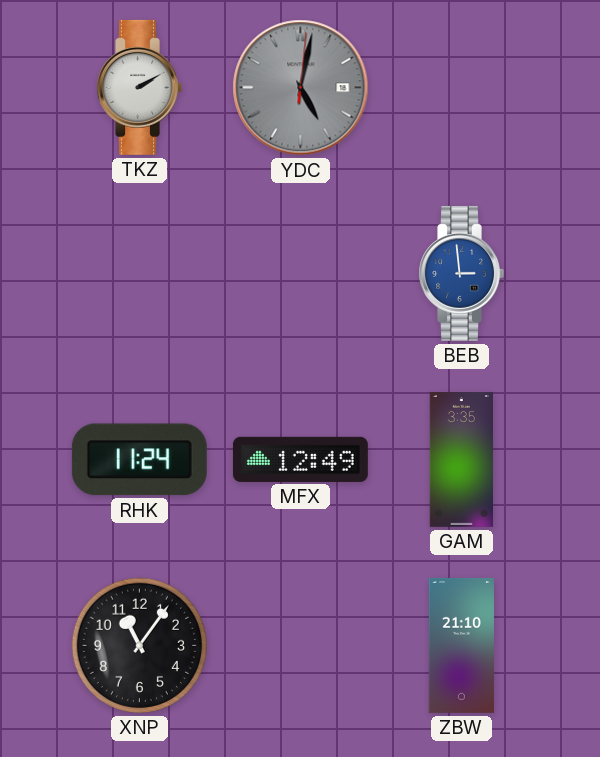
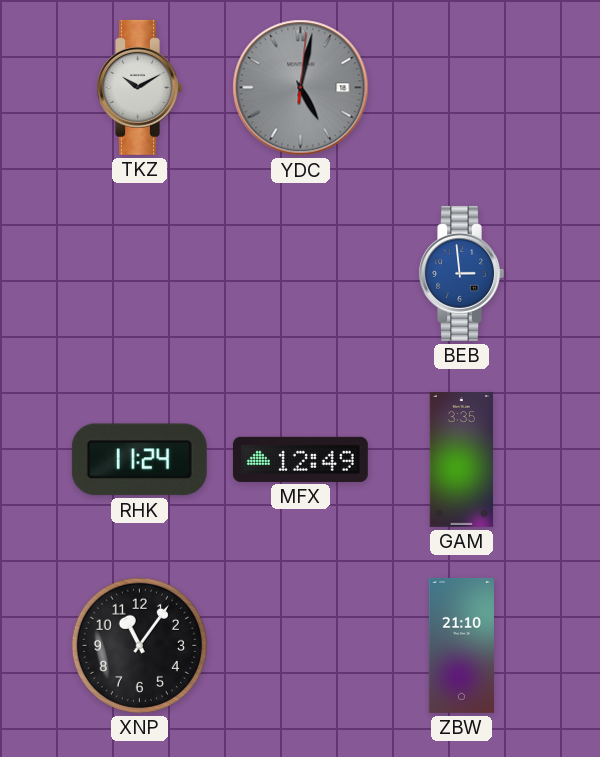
TKZ: 2:10 -> 10:10
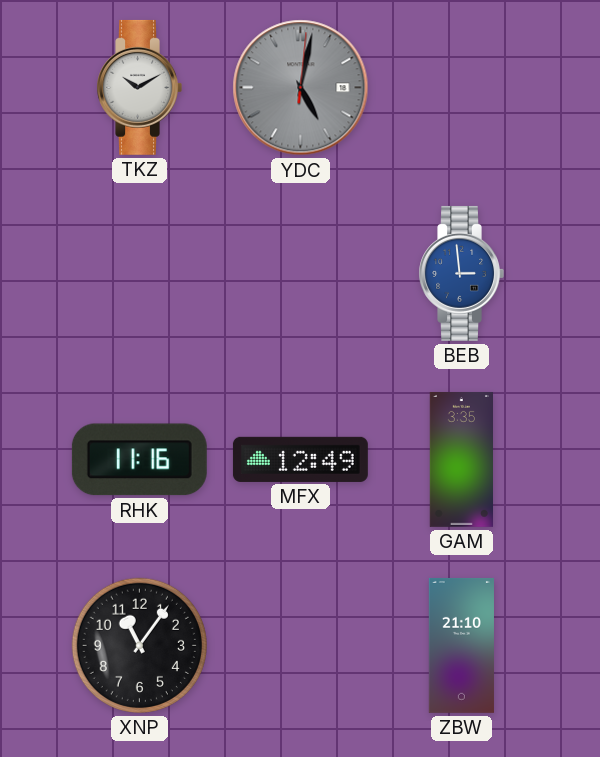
RHK: 11:24 -> 11:16
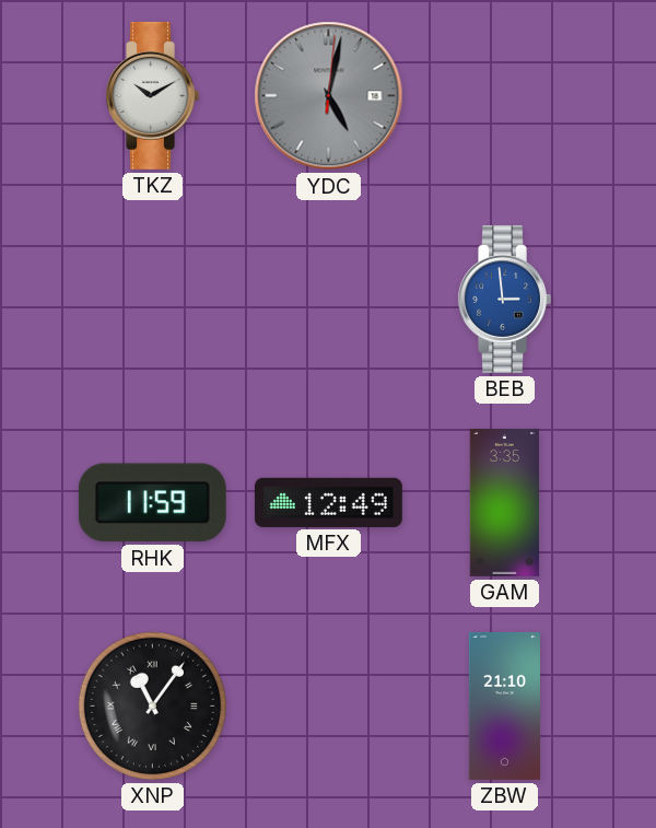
RHK: 11:16 -> 11:59
XNP numerals: Arabic -> Roman
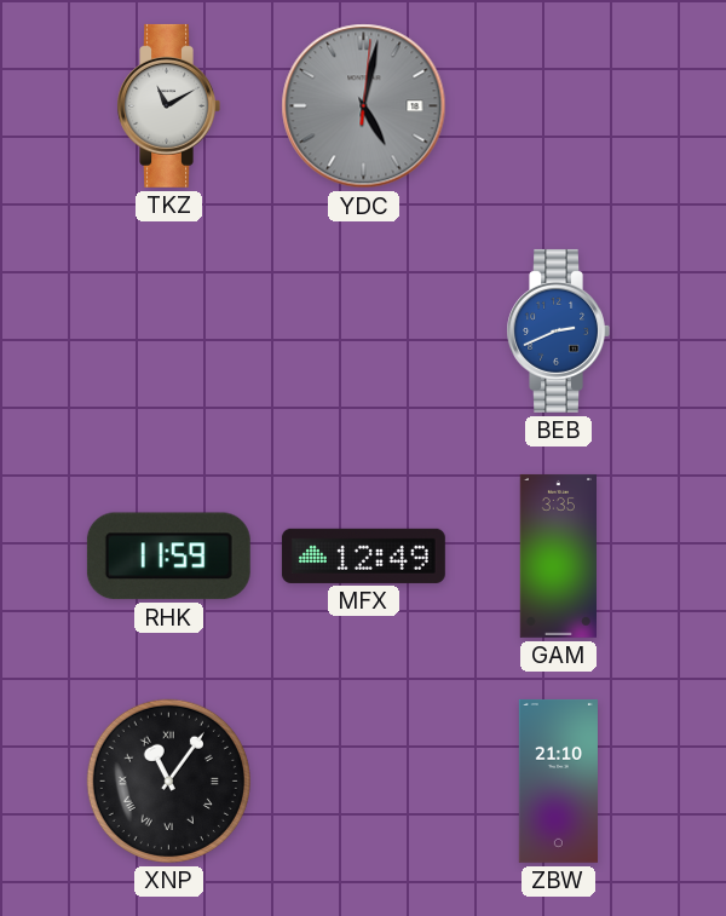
TKZ: 10:10 -> 11:10
BEB: 2:59 -> 2:41
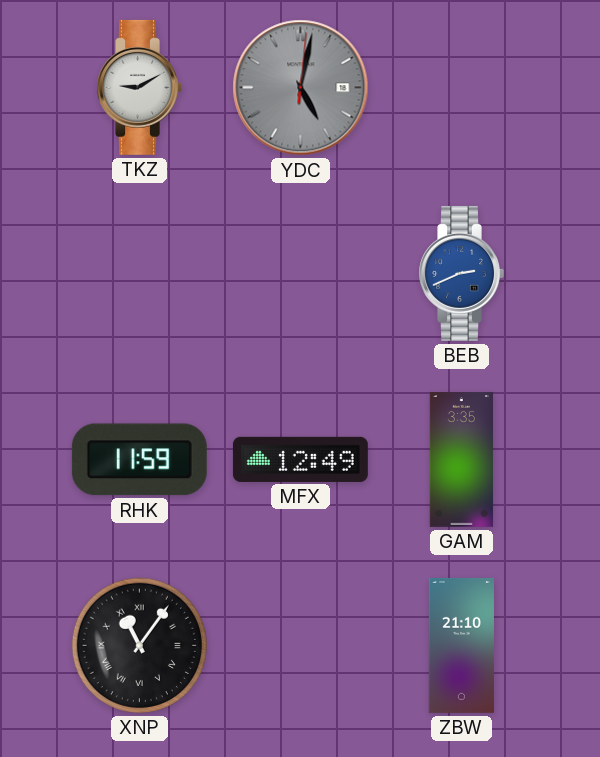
TKZ: 11:10 -> 9:10
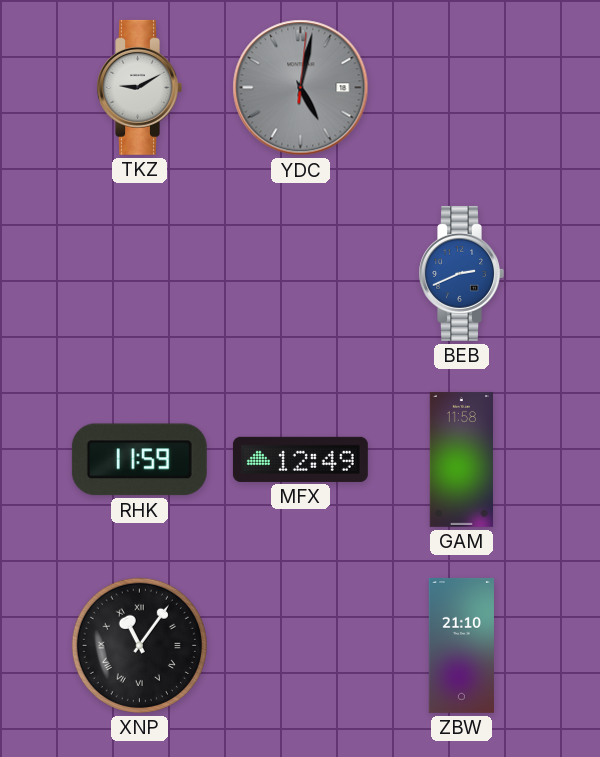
GAM: 3:35 -> 11:58
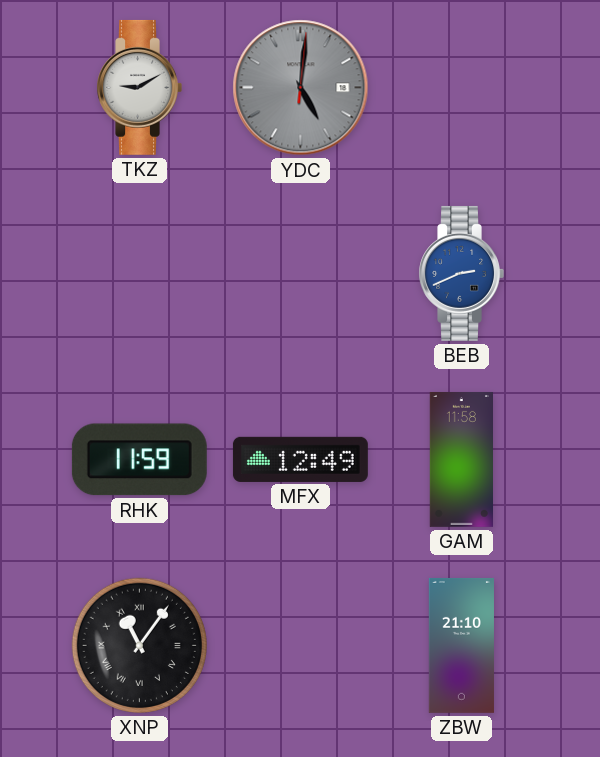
YDC: 5:02 -> 5:01
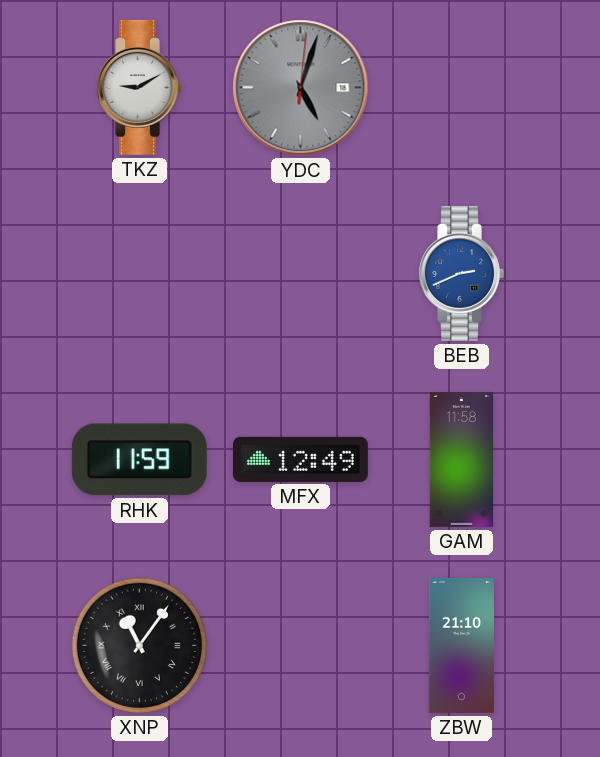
YDC: 5:01 -> 5:03
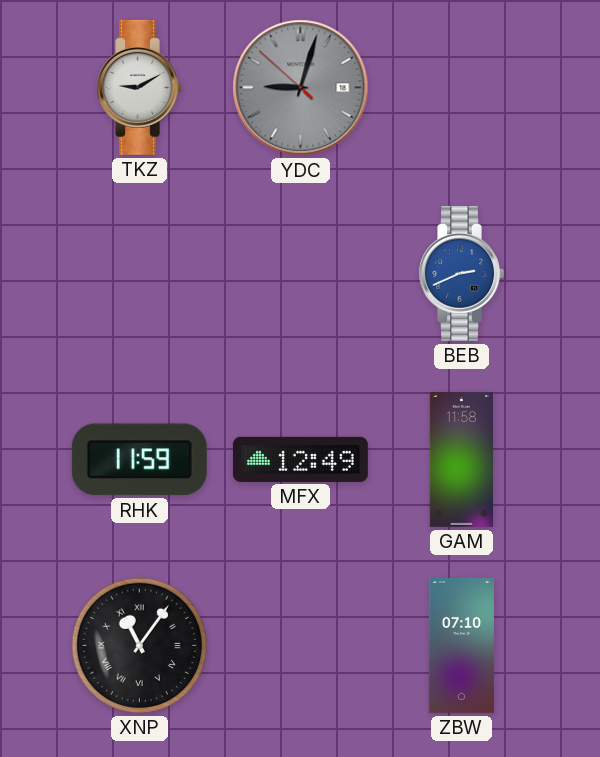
YDC: 5:03 -> 9:02
ZBW: 21:10 -> 07:10
